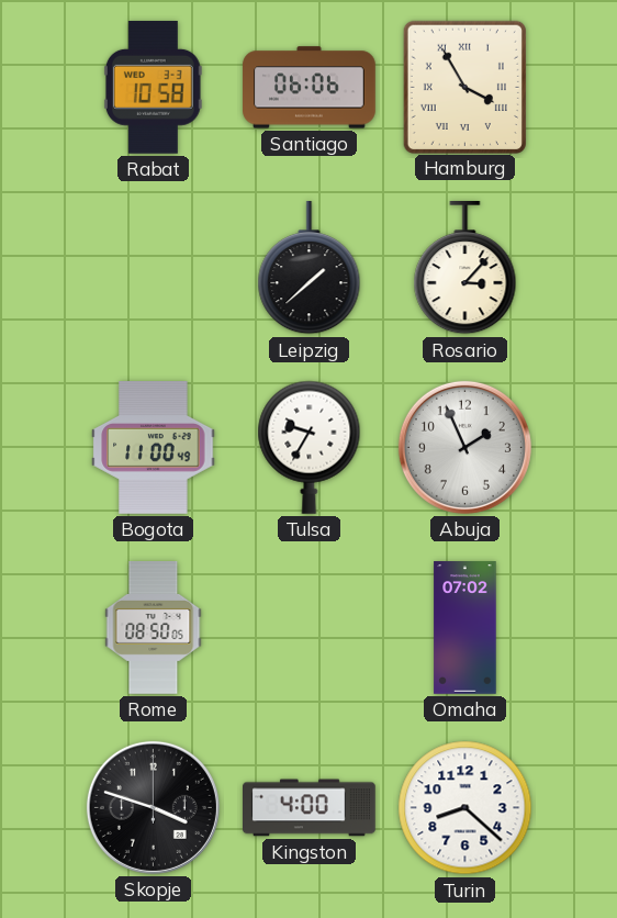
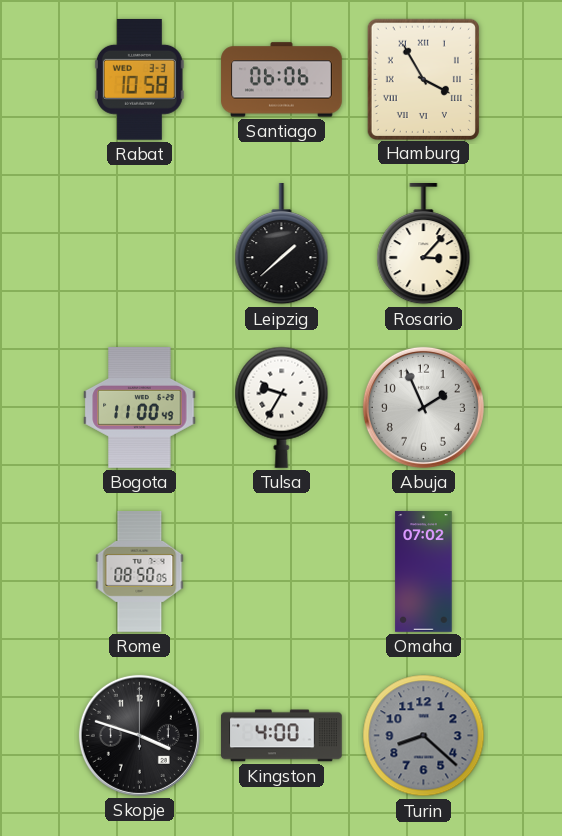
Turin dial: white -> grey
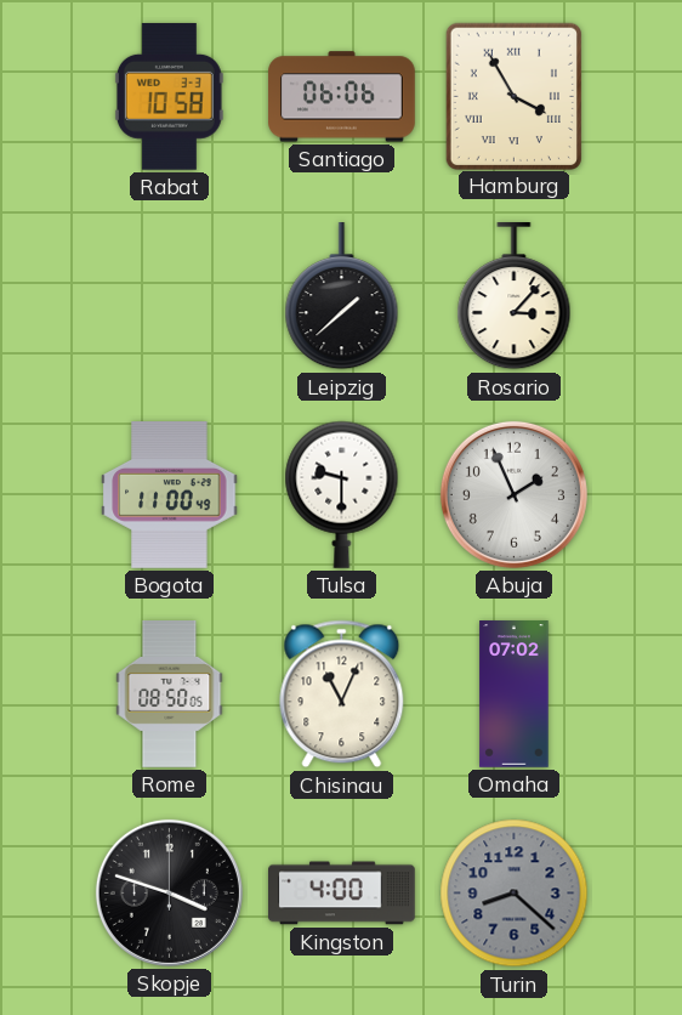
Tulsa: 9:35 -> 9:30
Chisinau: none -> 11:04
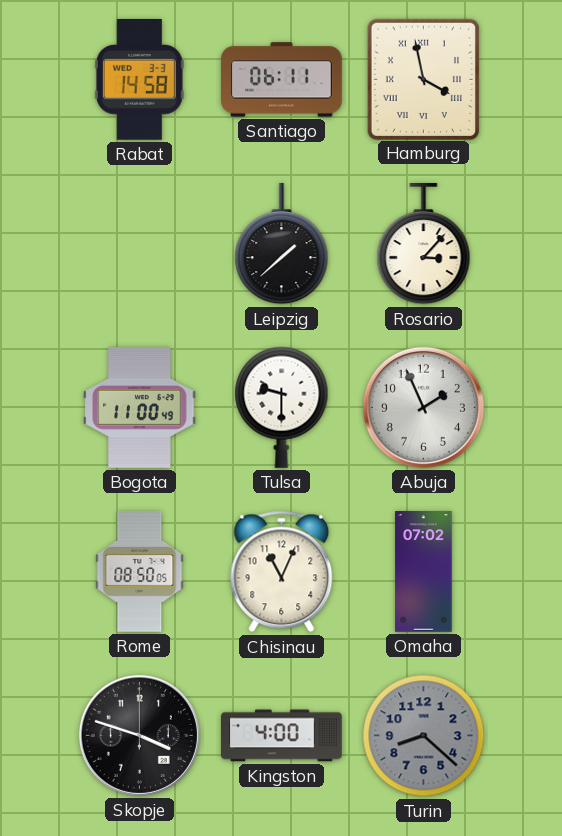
Rabat: 10:58 -> 14:58
Santiago: 06:06 -> 06:11
Hamburg: 3:55 -> 3:58
